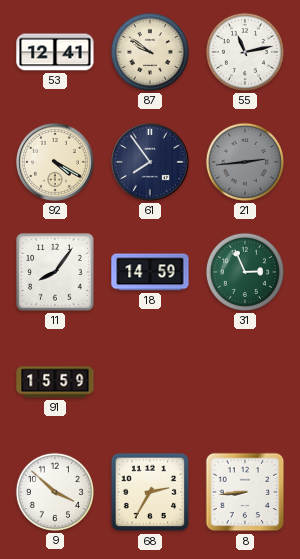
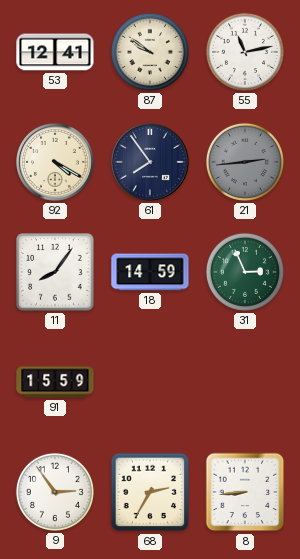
9: 3:52 -> 2:54
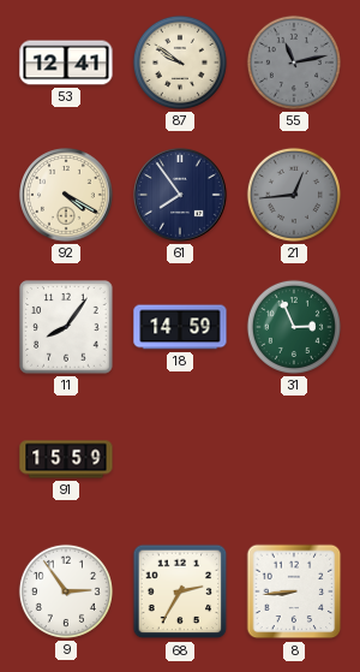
55 dial: white -> grey
21: 2:44 -> 12:44
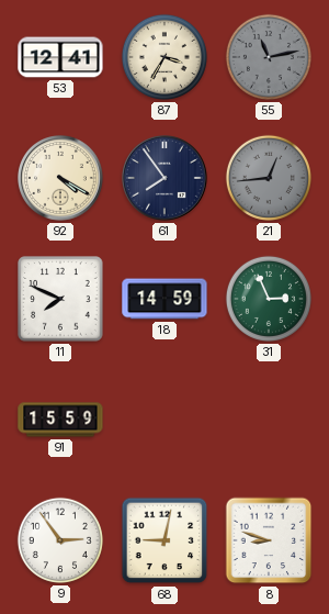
87: 9:51 -> 3:35
11: 8:06 -> 7:49
68: 2:35 -> 9:02
8: 8:44 -> 8:48
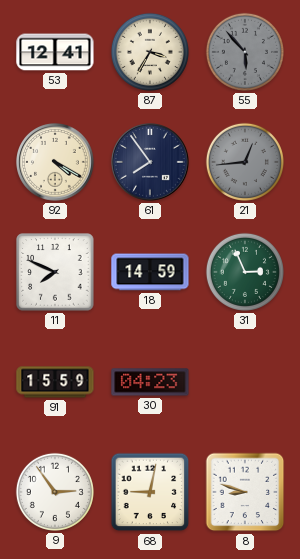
55: 11:13 -> 5:53
30: none -> 04:23
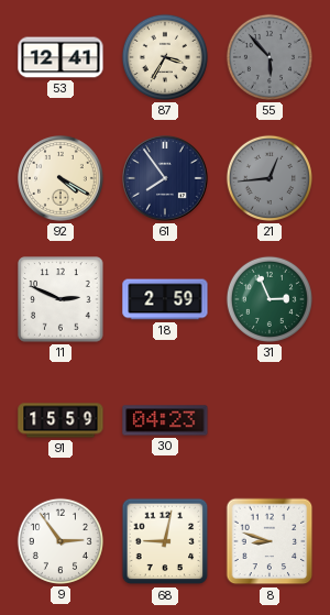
11: 7:49 -> 2:49
18: 14:59 -> 2:59
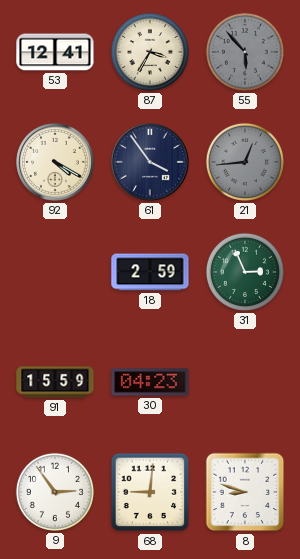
61: 7:54 -> 3:54
11: 2:49 -> none
68: 9:02 -> 9:01
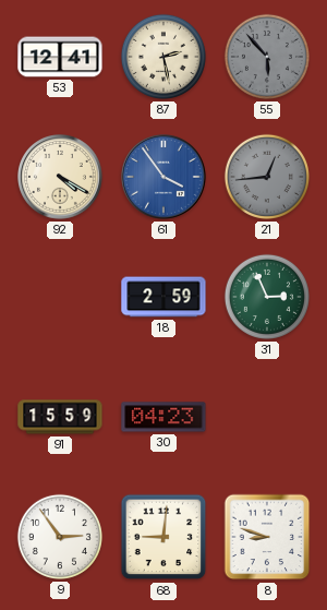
87: 3:35 -> 2:28
61 dial: navy -> blue
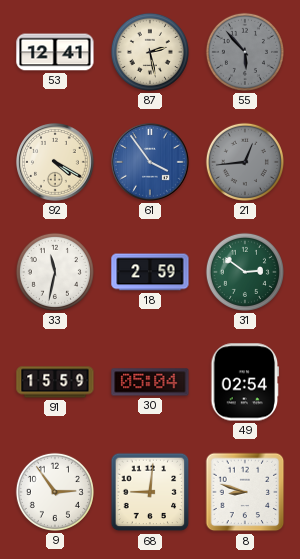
33: none -> 11:32
31: 2:56 -> 2:51
30: 04:23 -> 05:04
49: none -> 02:54
